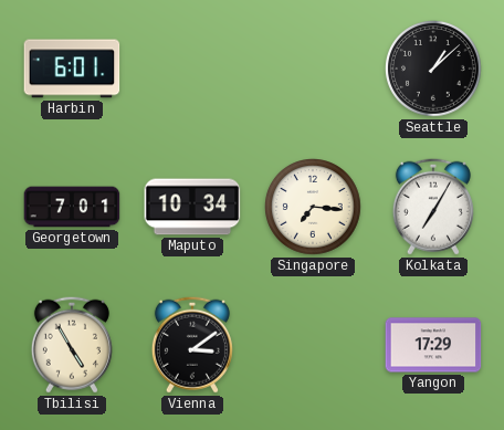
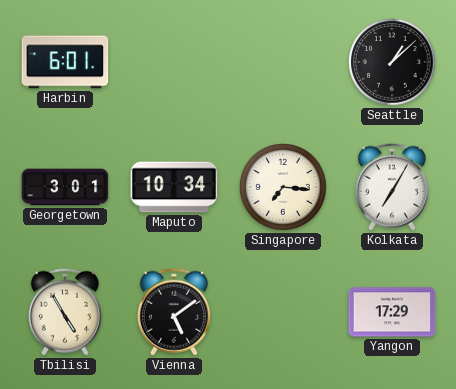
Georgetown: 7:01 -> 3:01
Vienna: 3:09 -> 5:09
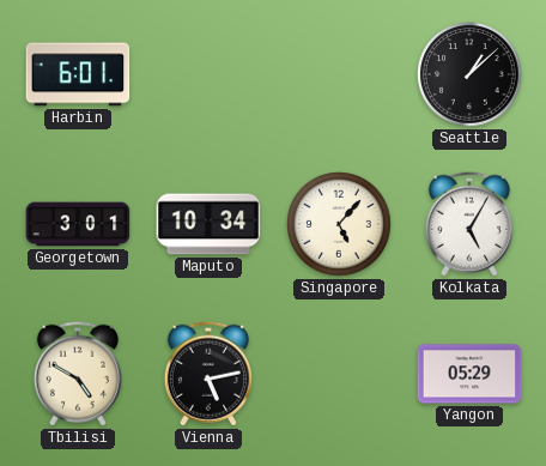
Singapore: 7:16 -> 5:07
Kolkata: 7:05 -> 5:05
Tbilisi: 4:55 -> 4:50
Vienna: 5:09 -> 5:13
Yangon: 17:29 -> 05:29
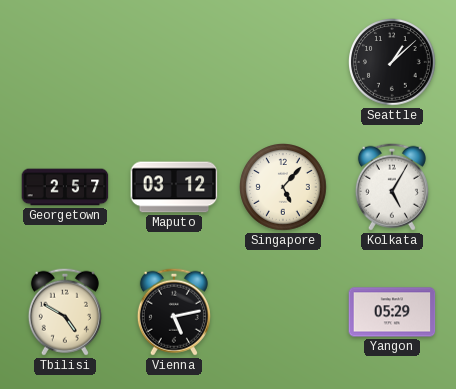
Harbin: 6:01 -> none
Georgetown: 3:01 -> 2:57
Maputo: 10:34 -> 03:12
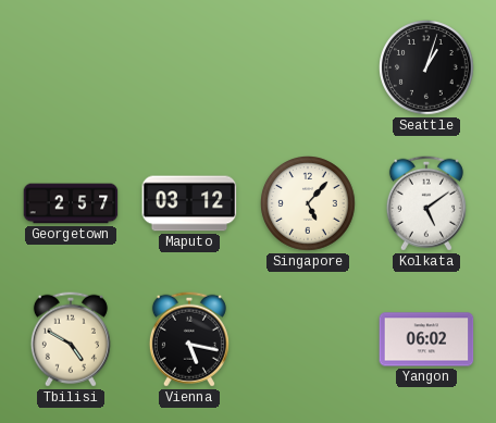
Seattle: 1:08 -> 1:03
Kolkata: 5:05 -> 5:09
Vienna: 5:13 -> 5:17
Yangon: 05:29 -> 06:02
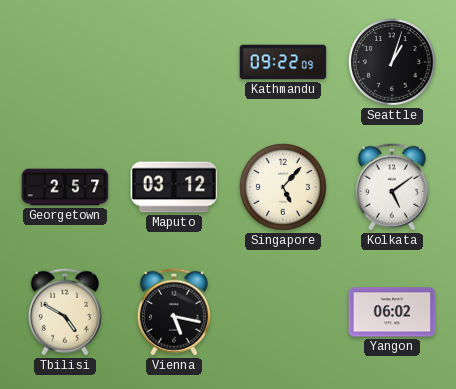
Kathmandu: none -> 09:22
